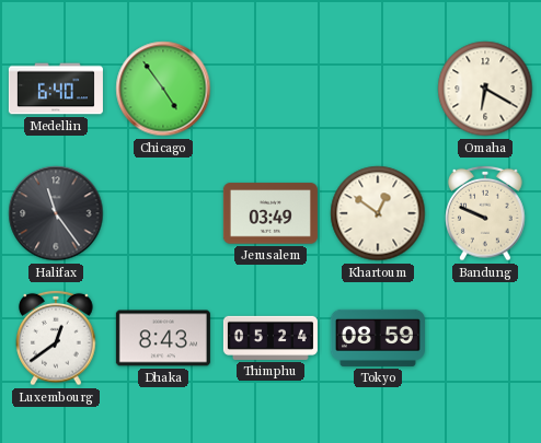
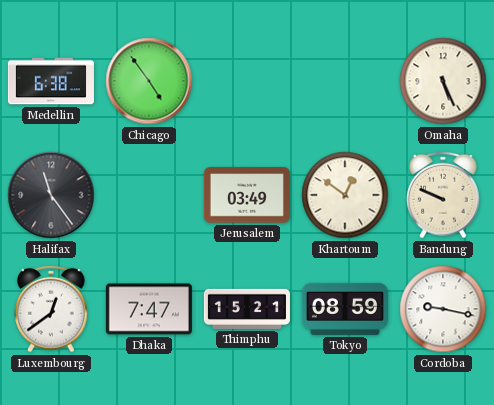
Medellin: 6:40 -> 6:38
Omaha: 6:20 -> 5:26
Dhaka: 8:43 -> 7:47
Thimphu: 05:24 -> 15:21
Cordoba: none -> 9:17
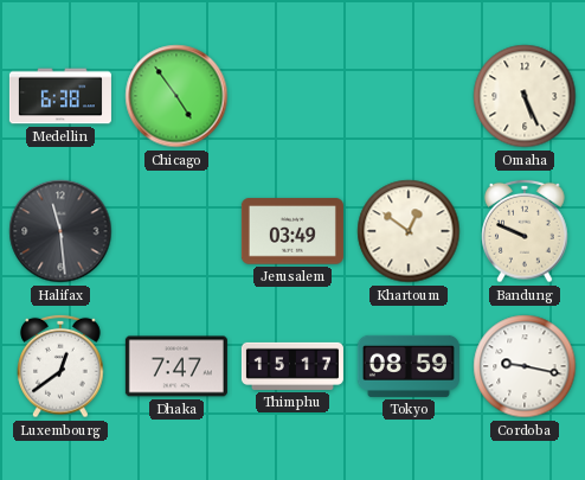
Halifax: 11:24 -> 11:29
Thimphu: 15:21 -> 15:17
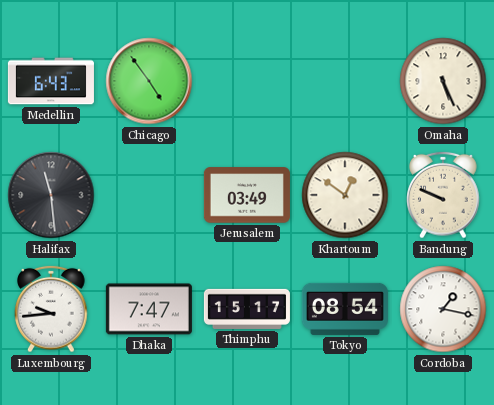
Medellin: 6:38 -> 6:43
Luxembourg: 12:39 -> 9:44
Tokyo: 08:59 -> 08:54
Cordoba: 9:17 -> 1:17
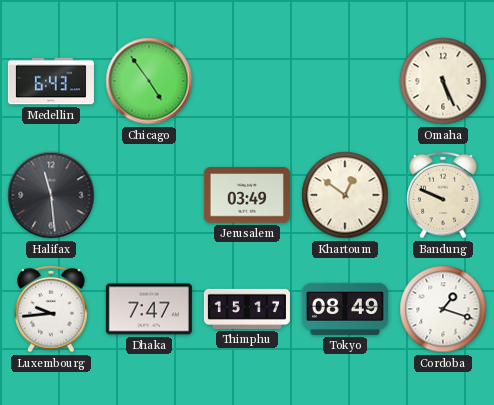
Tokyo: 08:54 -> 08:49
Cordoba: 1:17 -> 1:18
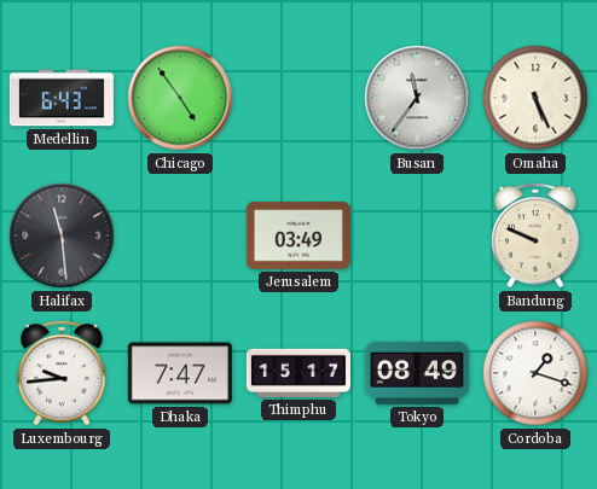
Busan: none -> 11:36
Khartoum: 12:51 -> none
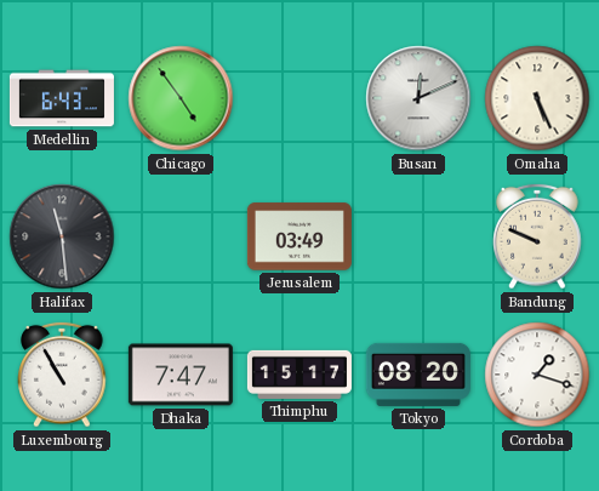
Busan: 11:36 -> 12:11
Luxembourg: 9:44 -> 10:55
Tokyo: 08:49 -> 08:20
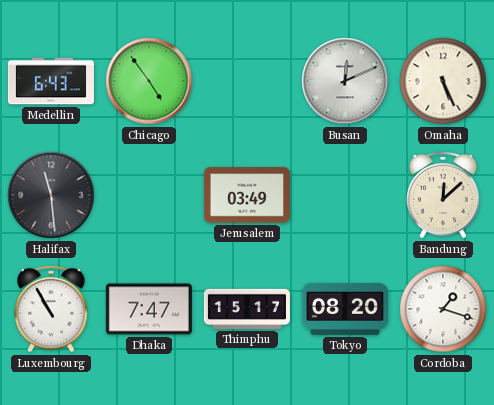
Bandung: 9:49 -> 12:08
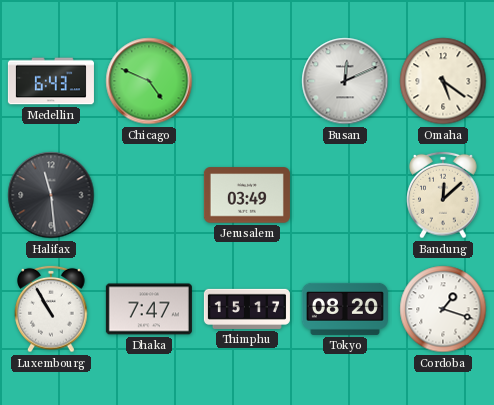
Chicago: 4:54 -> 4:49
Omaha: 5:26 -> 5:21
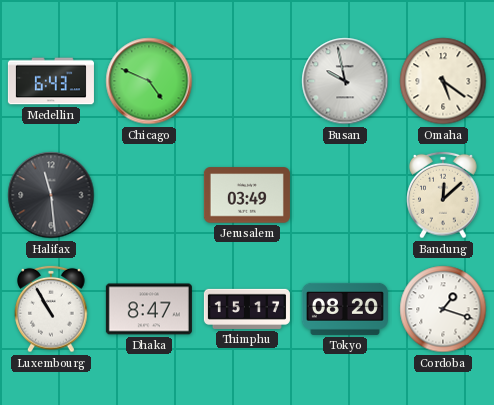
Busan: 12:11 -> 9:58
Dhaka: 7:47 -> 8:47
